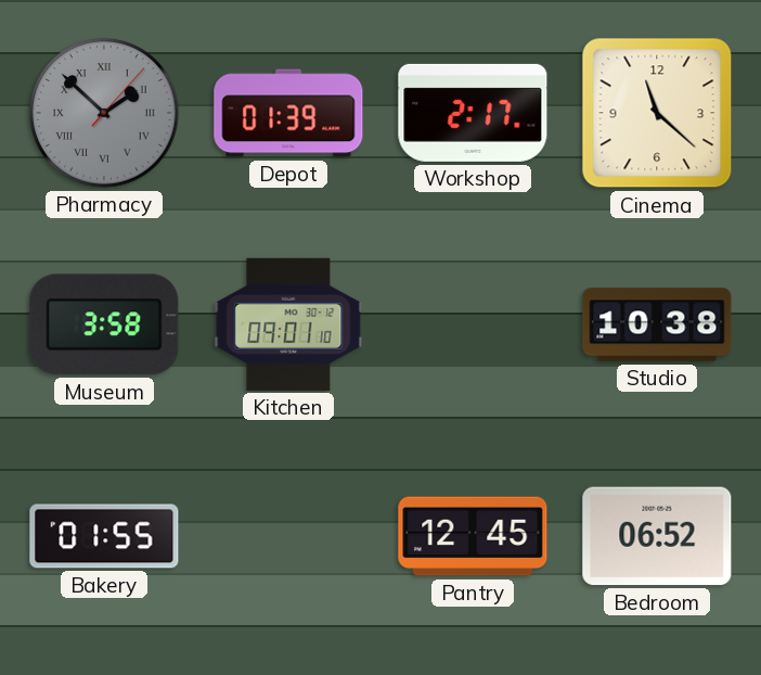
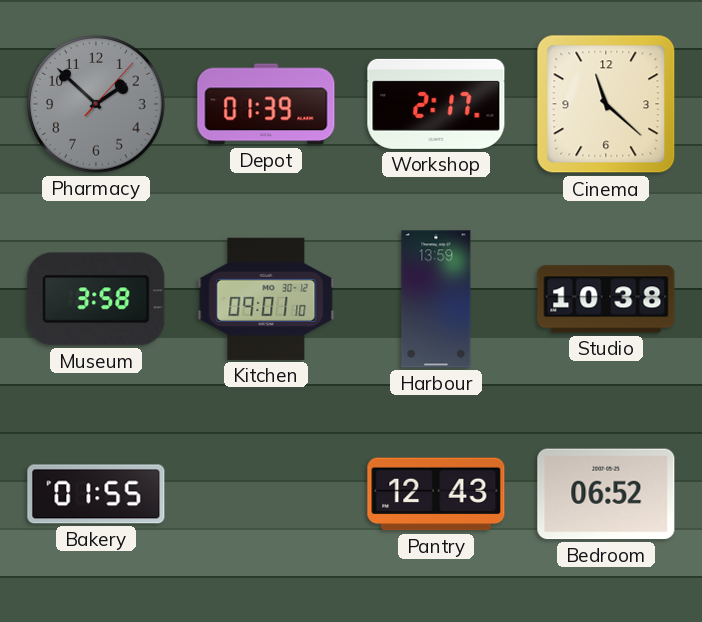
Pharmacy numerals: Roman -> Arabic
Harbour: none -> 13:59
Pantry: 12:45 -> 12:43
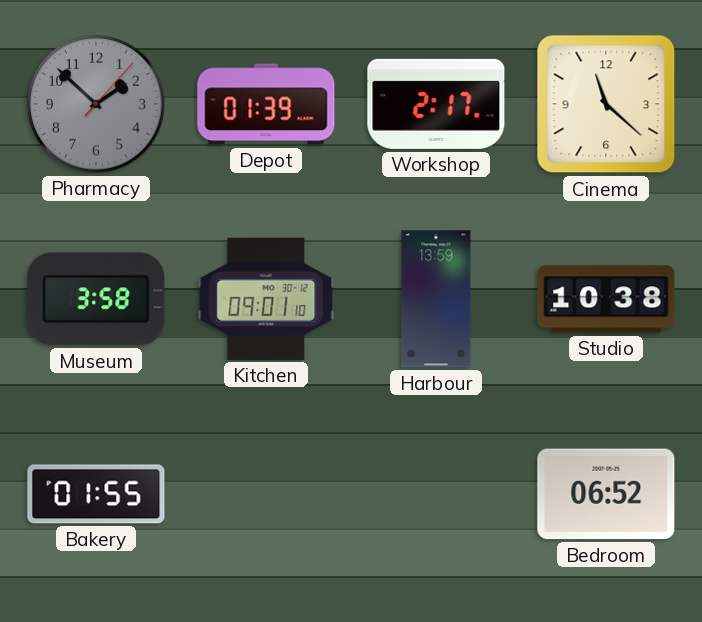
Pantry: 12:43 -> none
